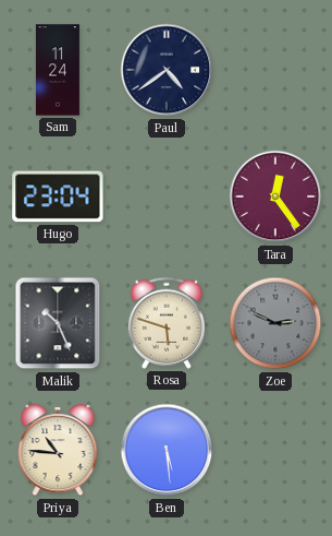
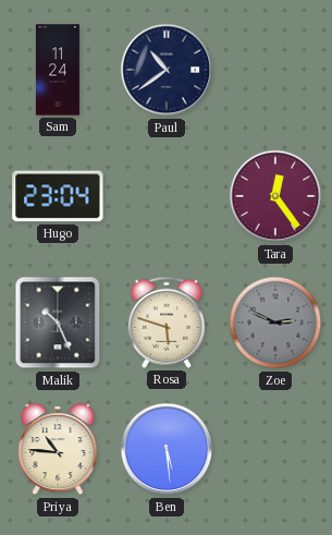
Paul: 4:39 -> 10:39
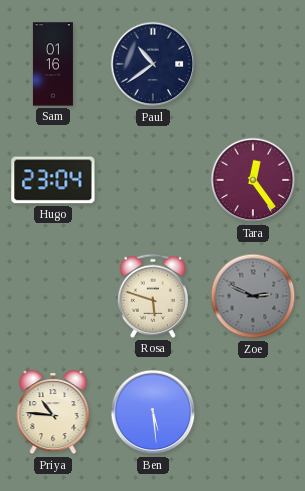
Sam: 11:24 -> 01:16
Malik: 10:26 -> none
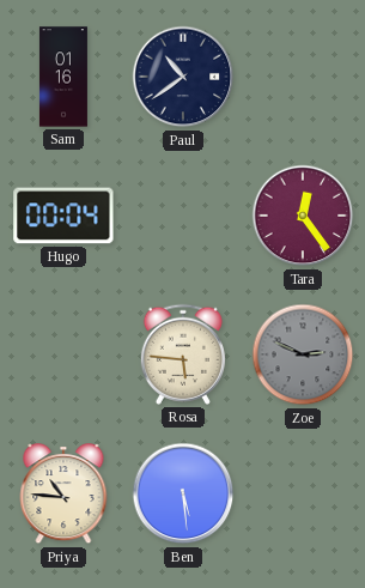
Hugo: 23:04 -> 00:04
Rosa: 5:48 -> 5:46
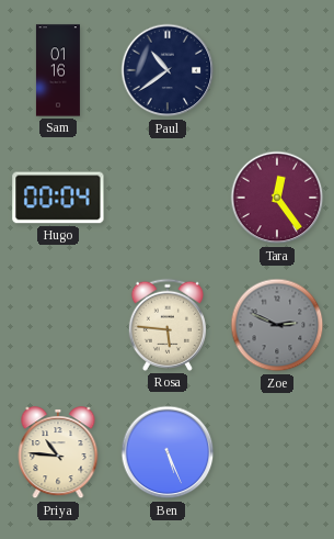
Ben: 5:29 -> 5:26
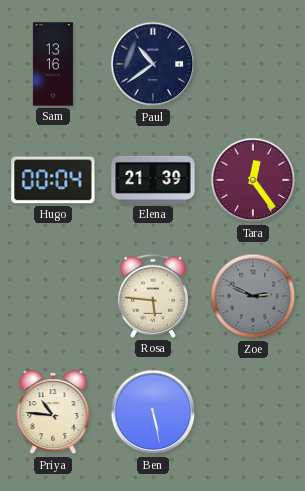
Sam: 01:16 -> 13:16
Elena: none -> 21:39
Ben: 5:26 -> 5:28
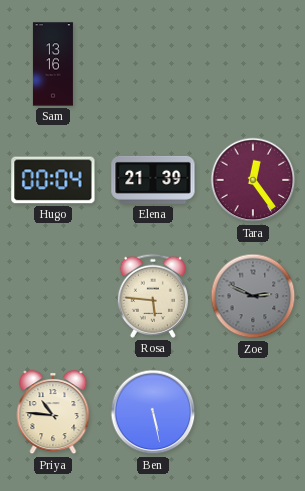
Paul: 10:39 -> none
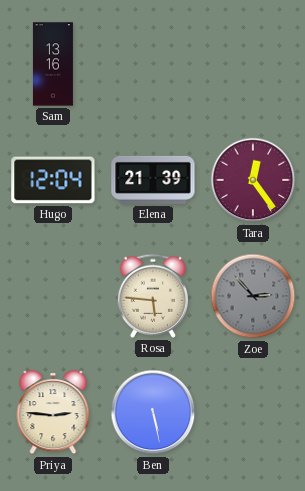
Hugo: 00:04 -> 12:04
Zoe: 2:49 -> 2:53
Priya: 10:46 -> 2:46
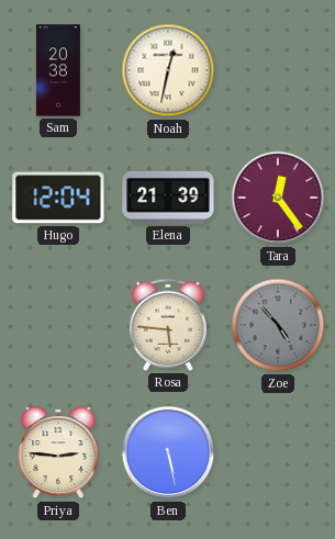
Sam: 13:16 -> 20:38
Noah: none -> 12:32
Zoe: 2:53 -> 4:53
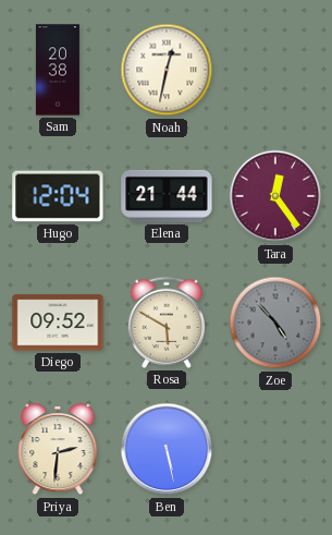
Elena: 21:39 -> 21:44
Diego: none -> 09:52
Rosa: 5:46 -> 5:50
Priya: 2:46 -> 2:31
